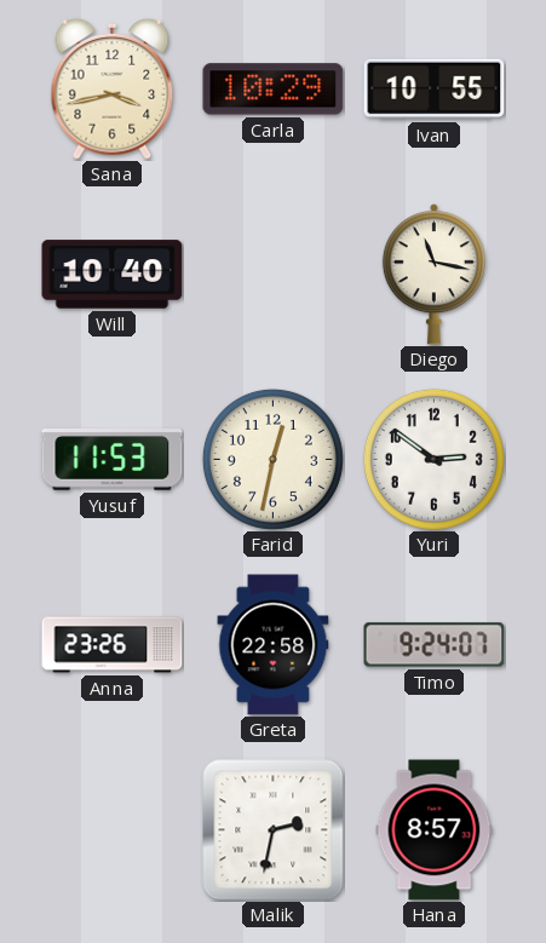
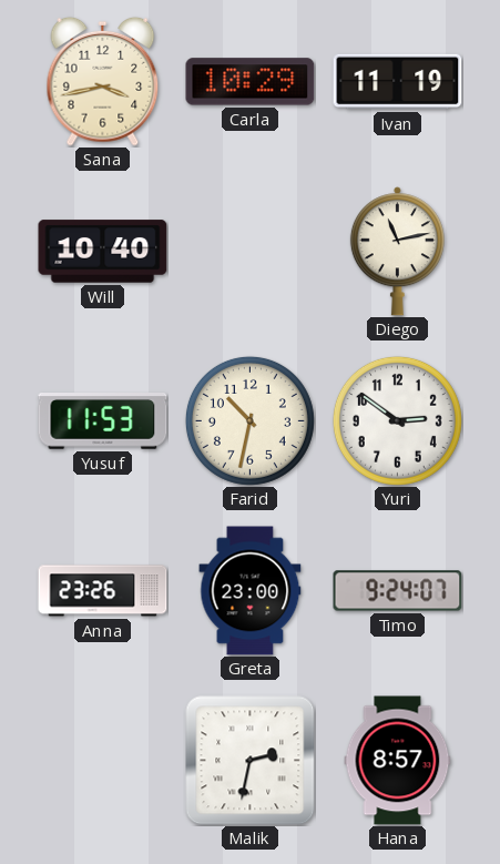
Ivan: 10:55 -> 11:19
Diego: 11:17 -> 11:13
Farid: 12:32 -> 10:32
Greta: 22:58 -> 23:00
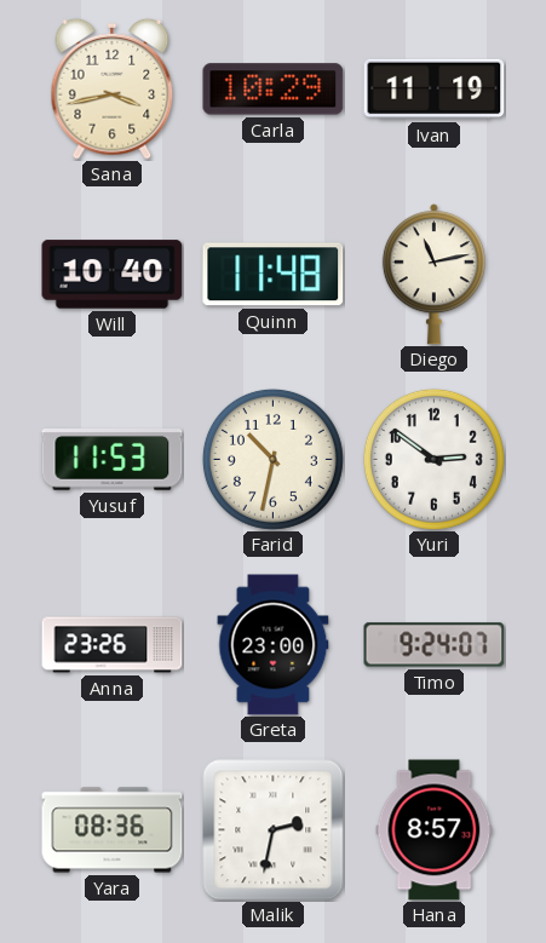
Quinn: none -> 11:48
Yara: none -> 08:36
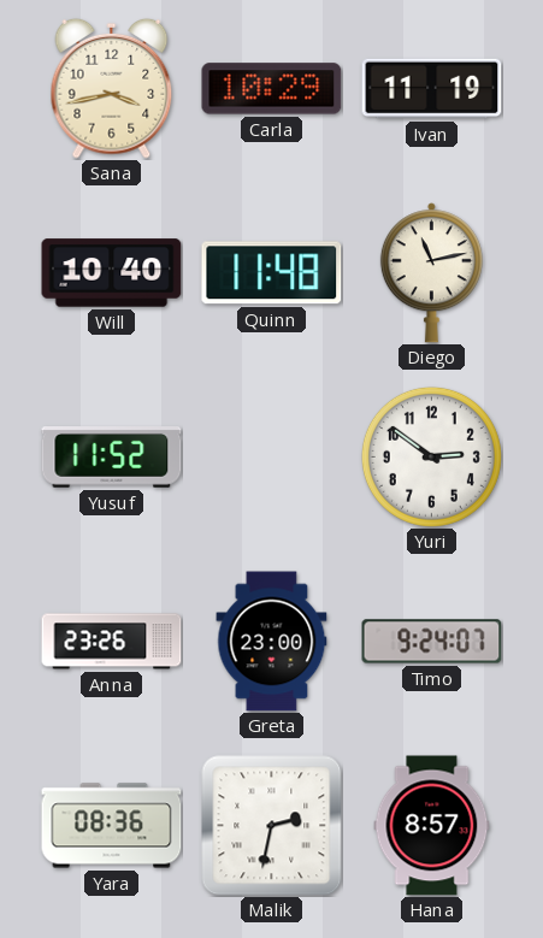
Yusuf: 11:53 -> 11:52
Farid: 10:32 -> none
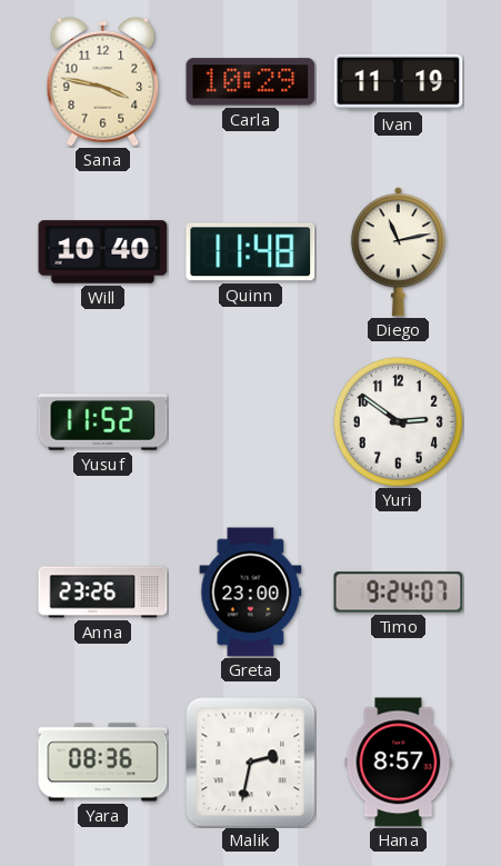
Sana: 3:43 -> 3:47
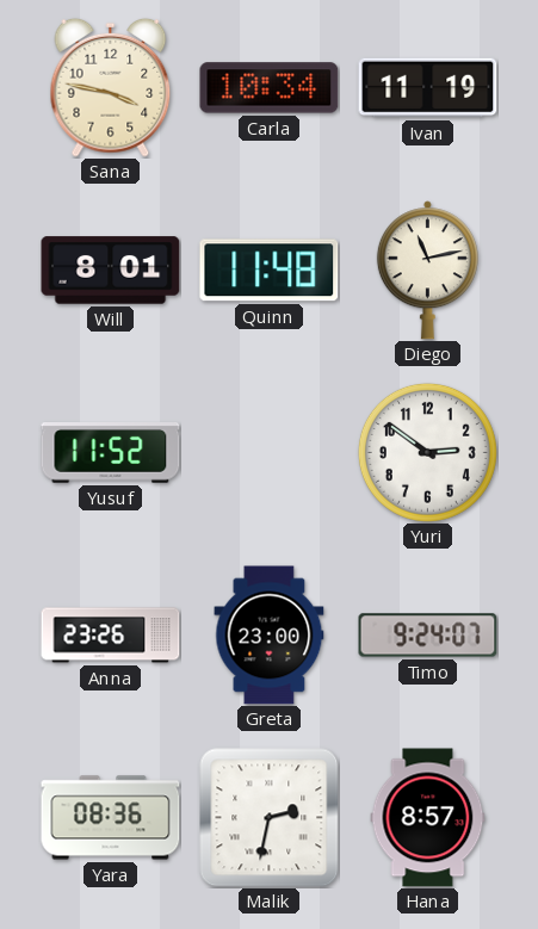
Carla: 10:29 -> 10:34
Will: 10:40 -> 8:01
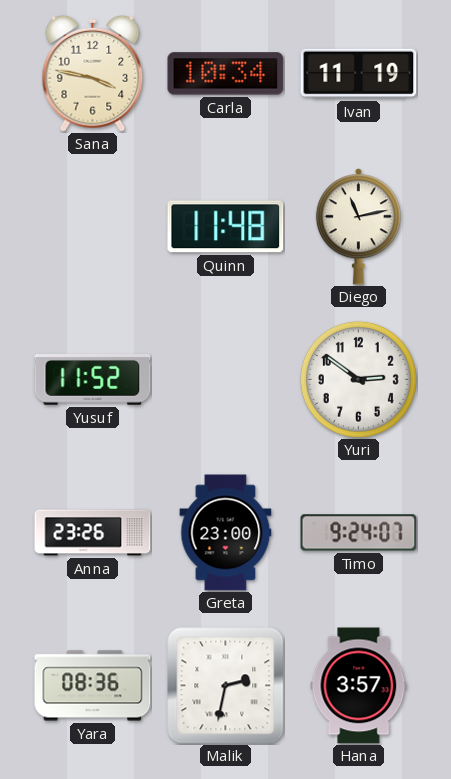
Will: 8:01 -> none
Hana: 8:57 -> 3:57
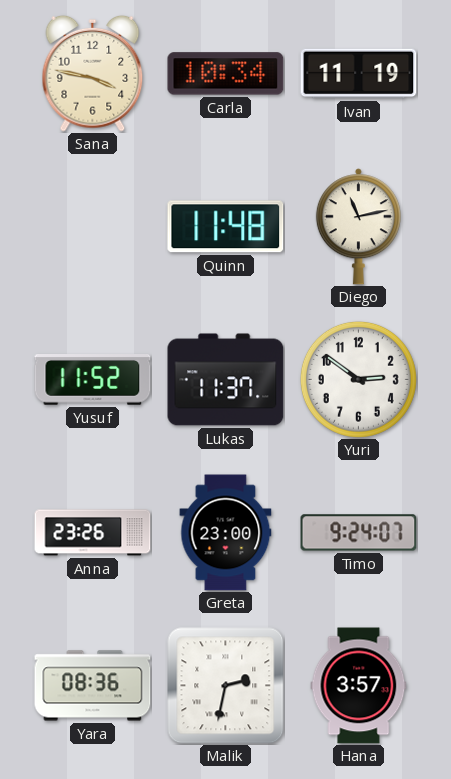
Lukas: none -> 11:37
